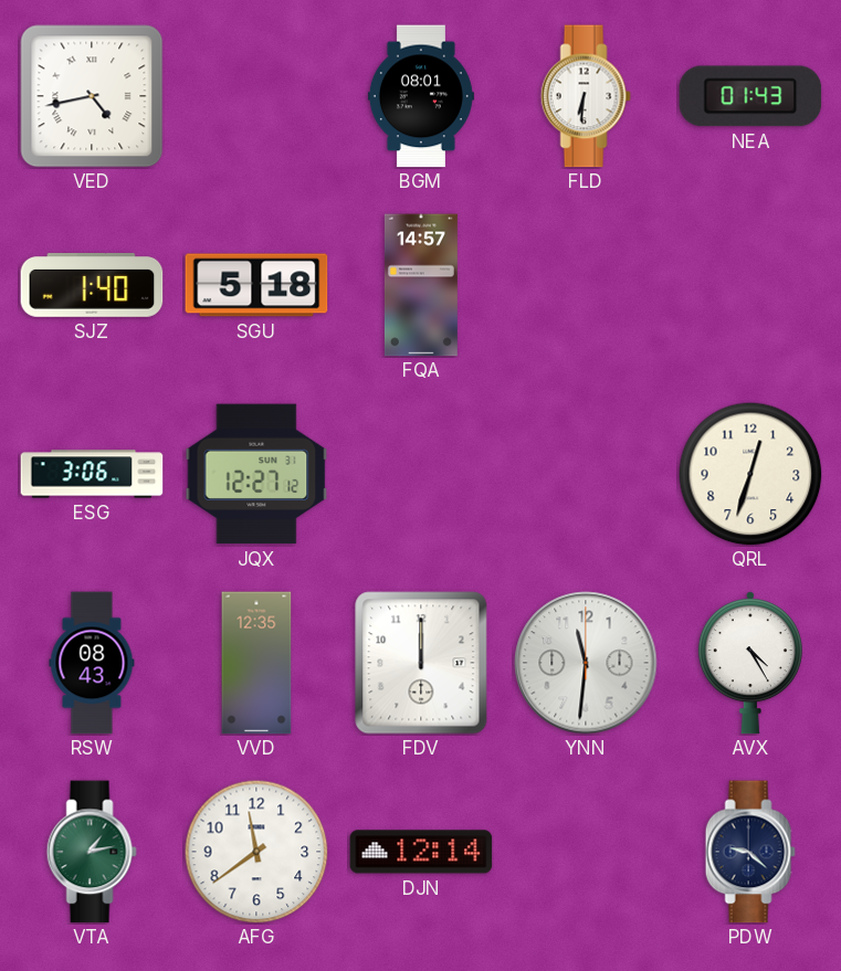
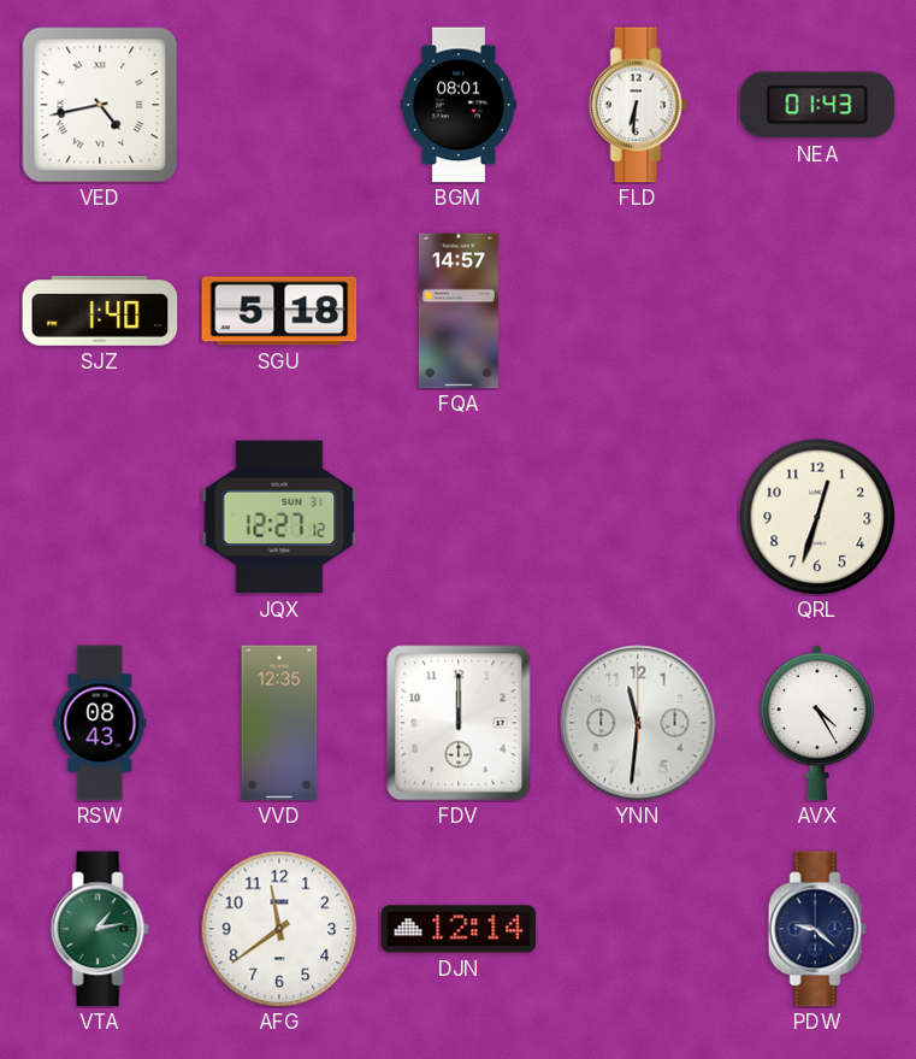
ESG: 3:06 -> none
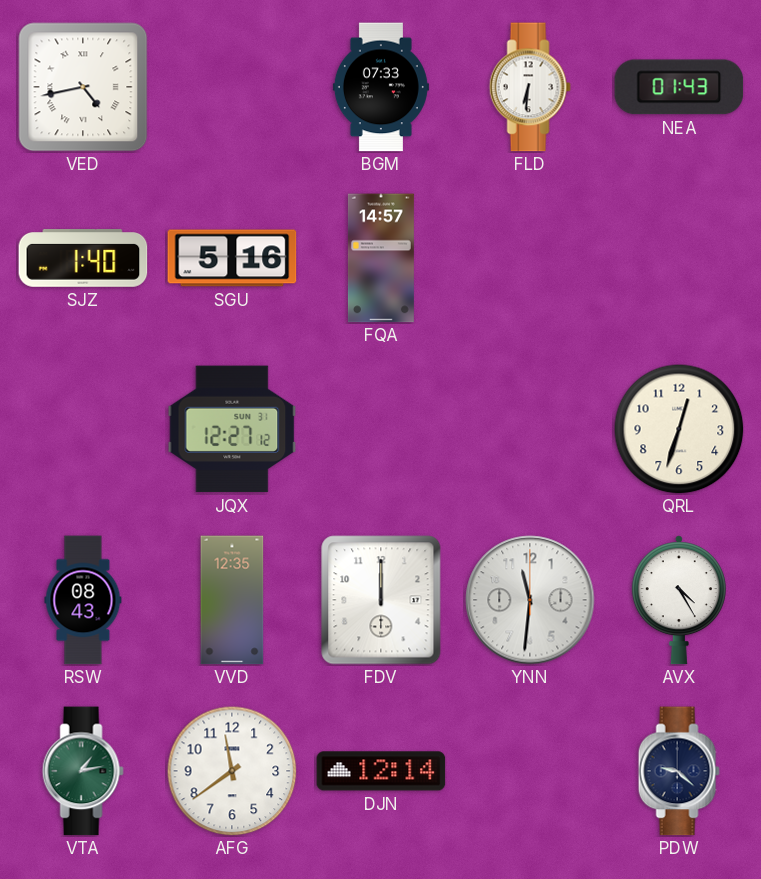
BGM: 08:01 -> 07:33
SGU: 5:18 -> 5:16
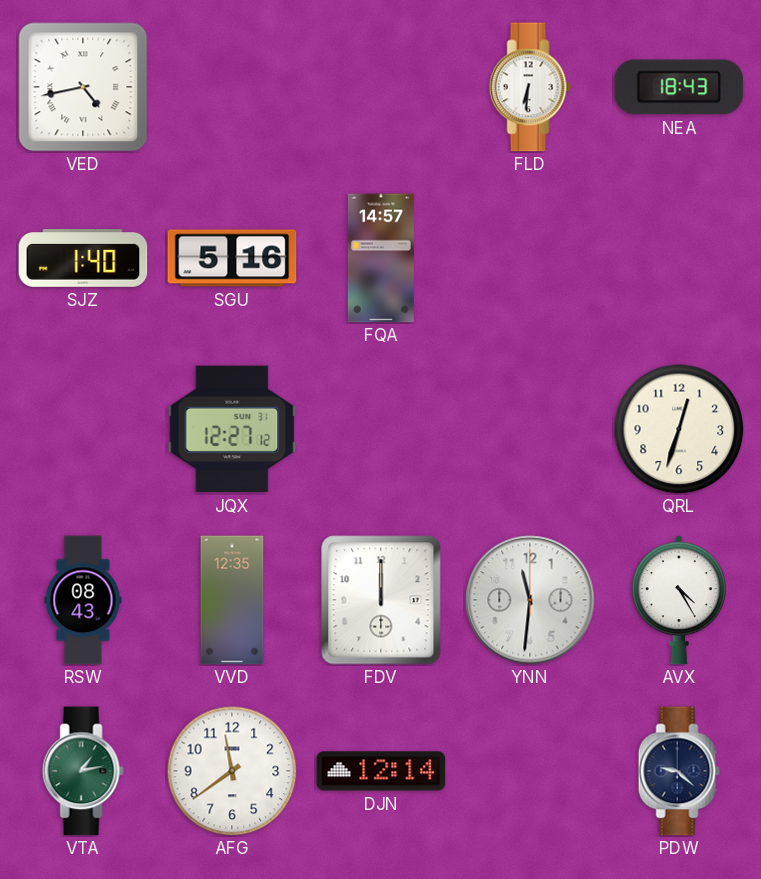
BGM: 07:33 -> none
NEA: 01:43 -> 18:43
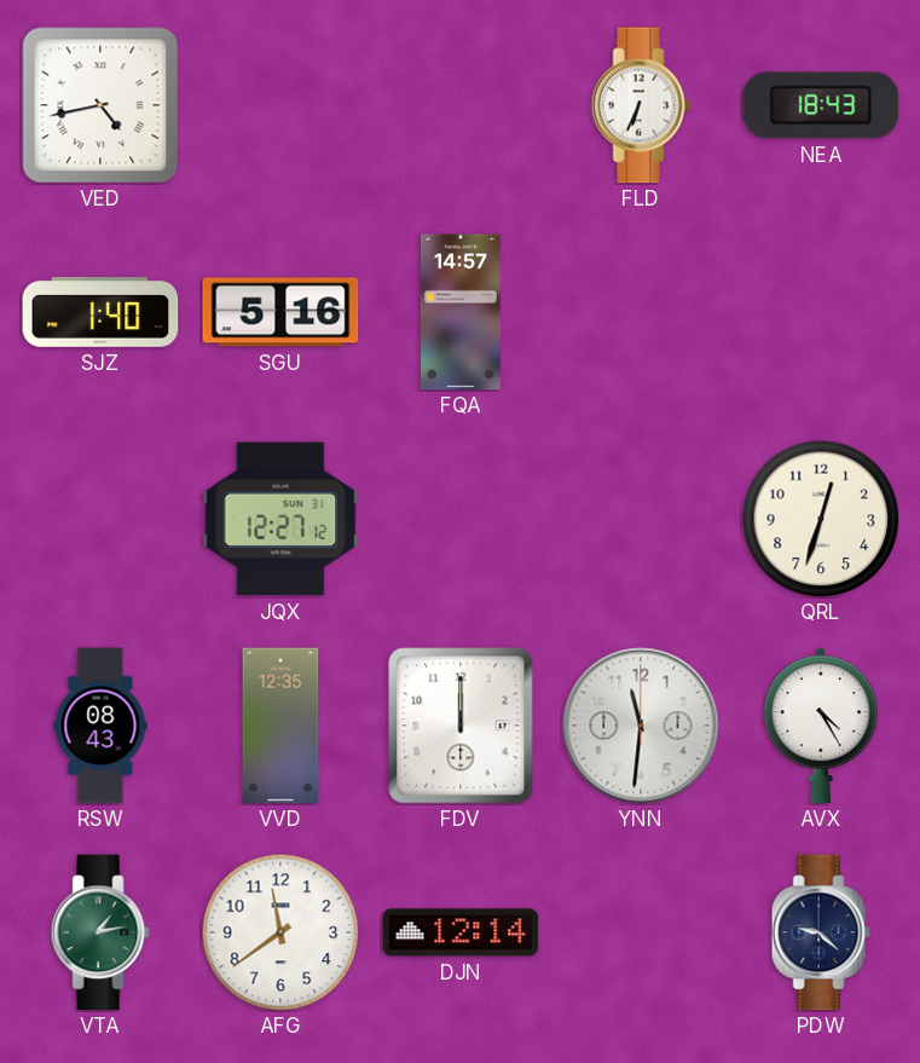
FLD: 6:31 -> 6:34
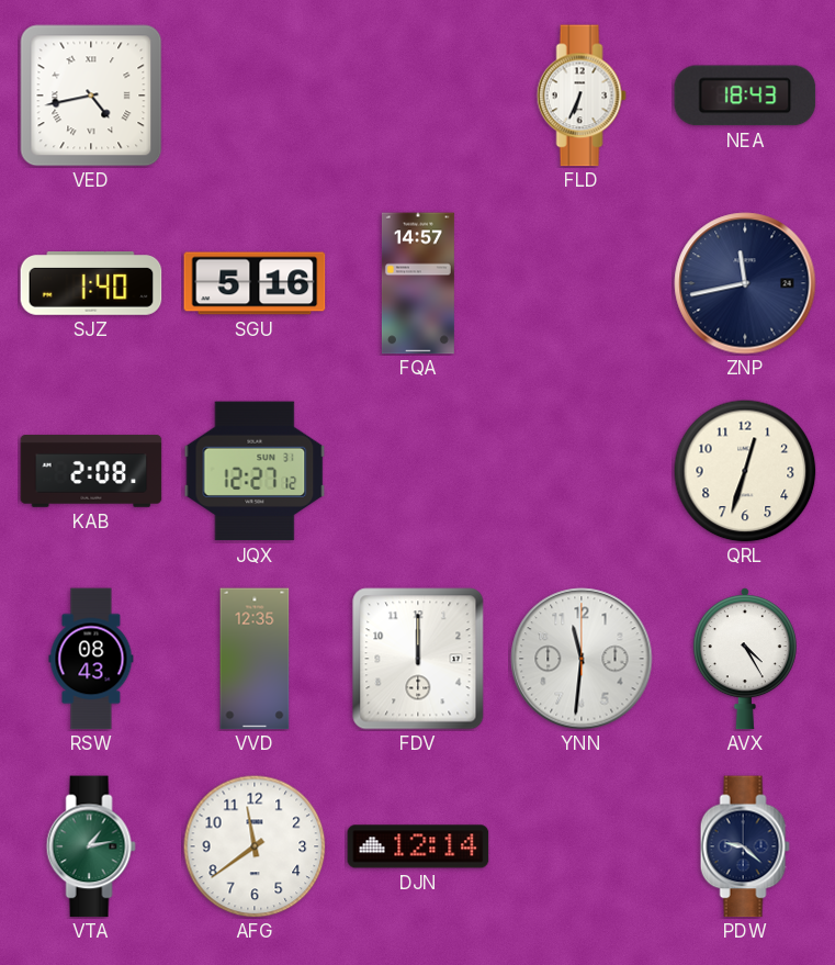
ZNP: none -> 11:43
KAB: none -> 2:08
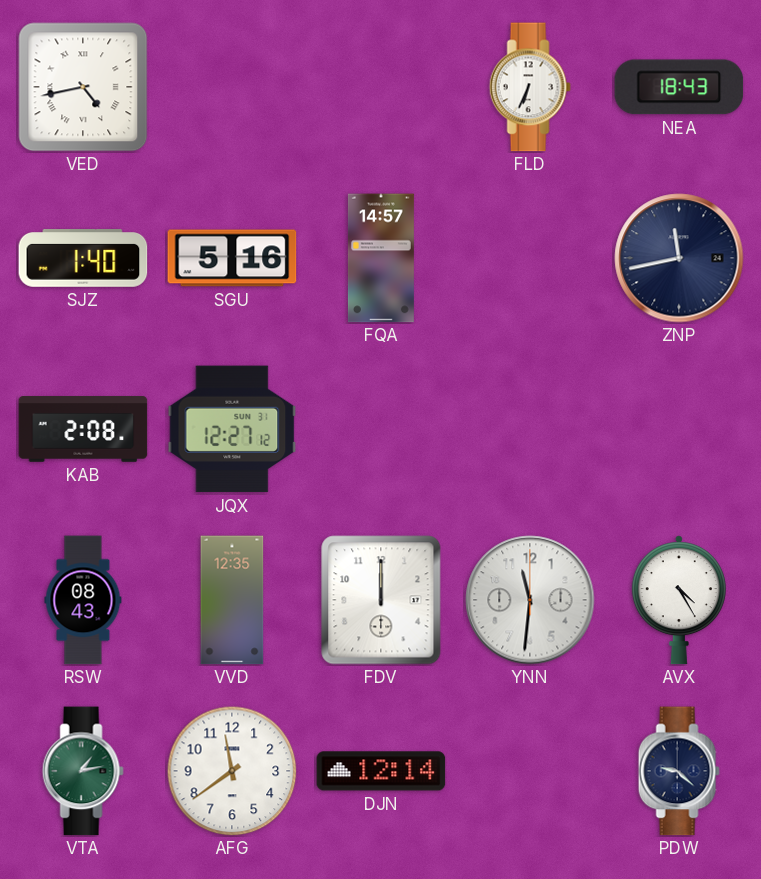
QRL: 12:33 -> none
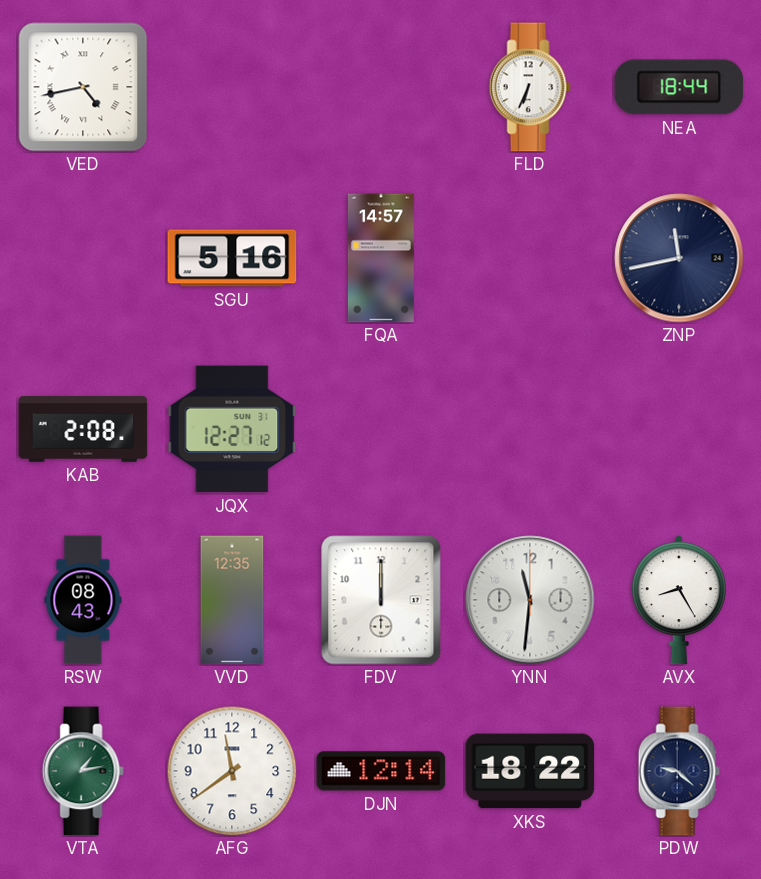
NEA: 18:43 -> 18:44
SJZ: 1:40 -> none
AVX: 4:25 -> 8:25
XKS: none -> 18:22
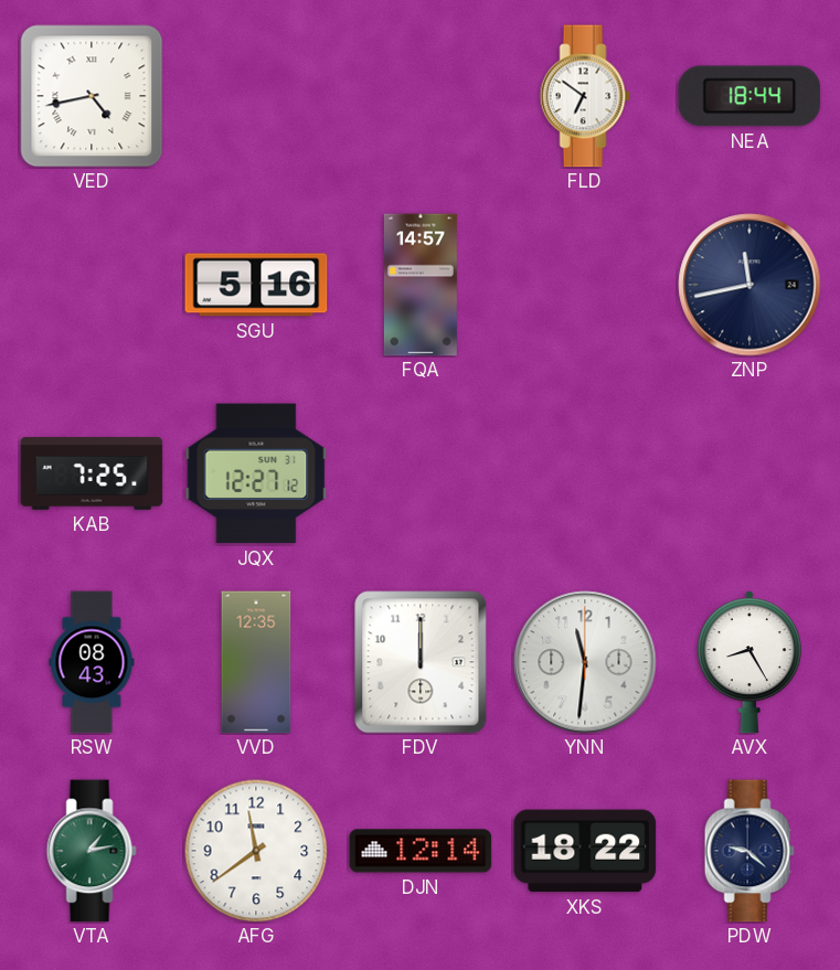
FLD: 6:34 -> 6:51
KAB: 2:08 -> 7:25
